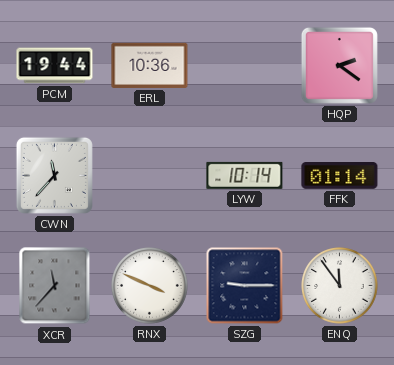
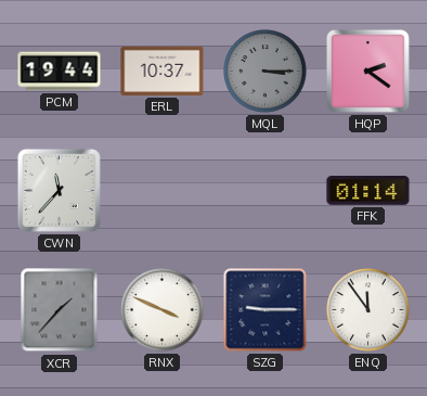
ERL: 10:36 -> 10:37
MQL: none -> 3:15
LYW: 10:14 -> none
XCR: 11:37 -> 1:37
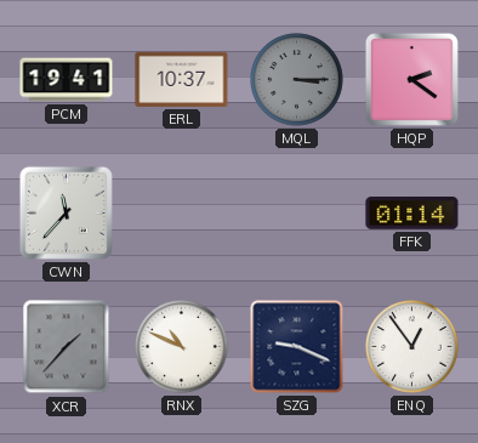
PCM: 19:44 -> 19:41
RNX: 3:49 -> 10:49
SZG: 9:15 -> 9:19
ENQ: 11:54 -> 12:54
